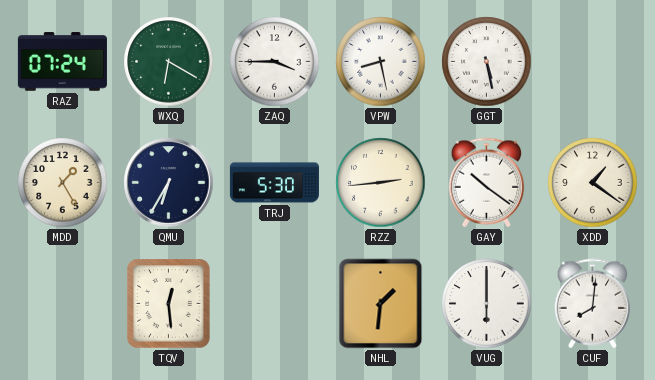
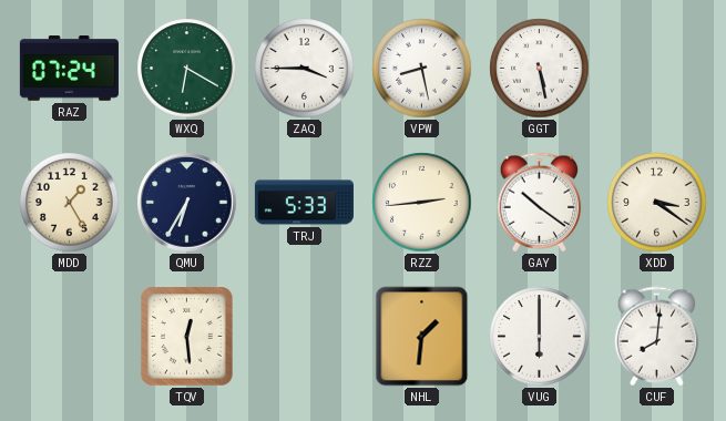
TRJ: 5:30 -> 5:33
XDD: 1:21 -> 3:21
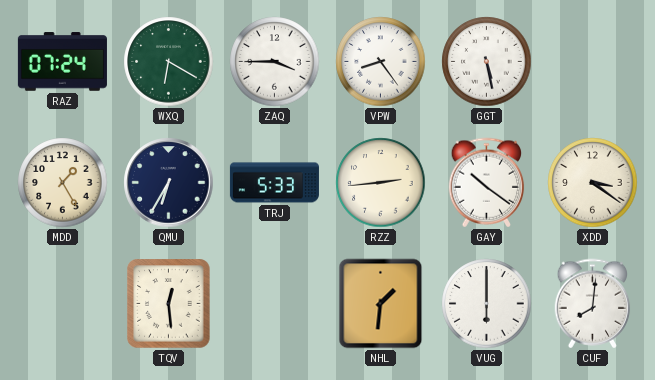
VPW: 8:28 -> 8:24
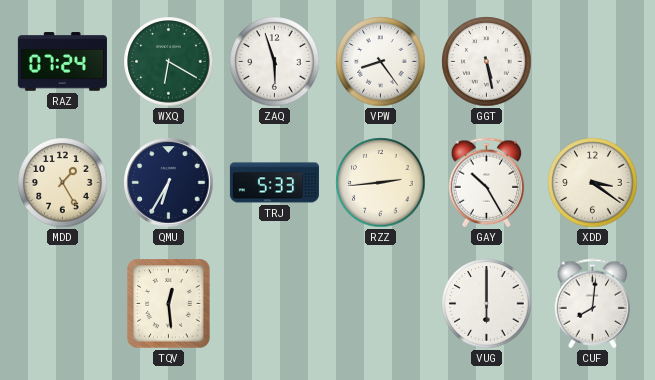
ZAQ: 3:45 -> 5:57
GAY: 10:21 -> 10:25
NHL: 1:31 -> none
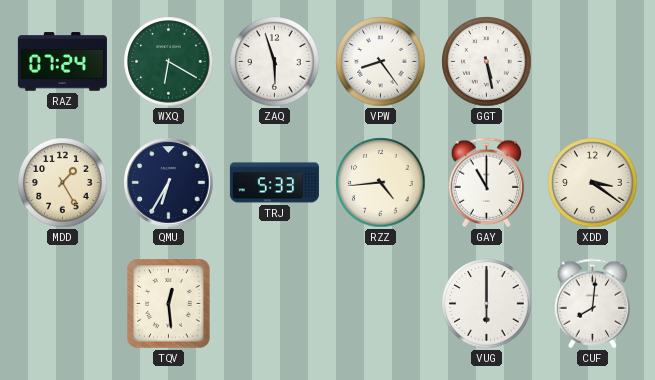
RZZ: 2:44 -> 4:44
GAY: 10:25 -> 11:00
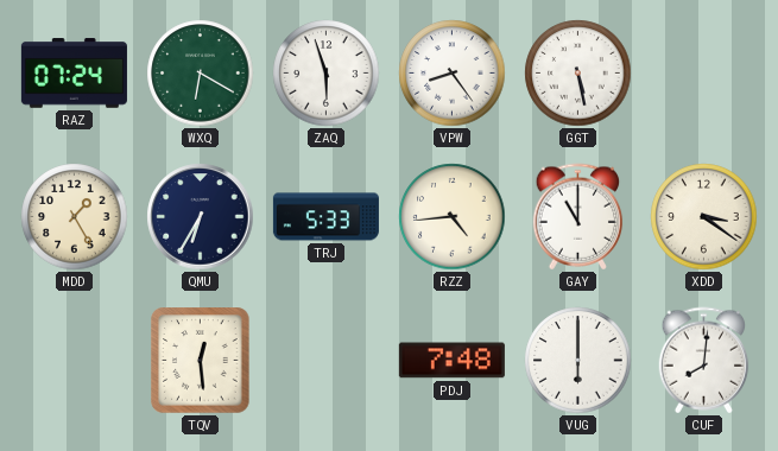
PDJ: none -> 7:48
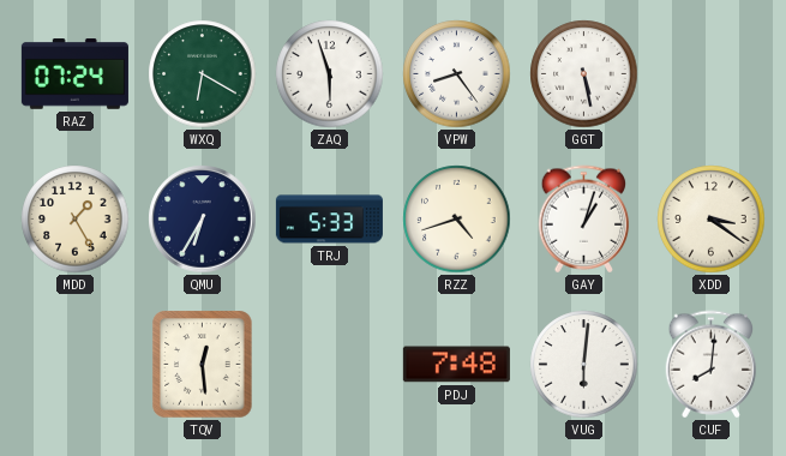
RZZ: 4:44 -> 4:42
GAY: 11:00 -> 1:03
VUG: 6:00 -> 6:01
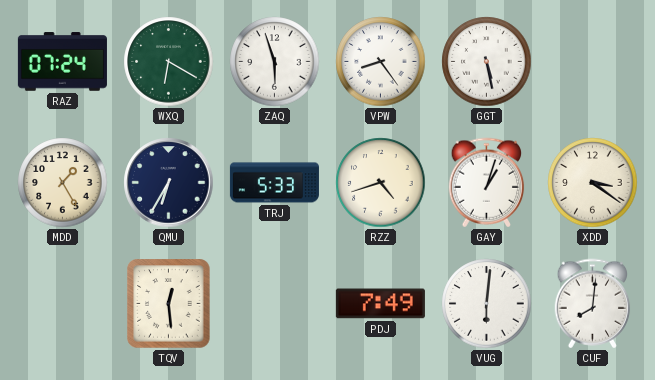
PDJ: 7:48 -> 7:49
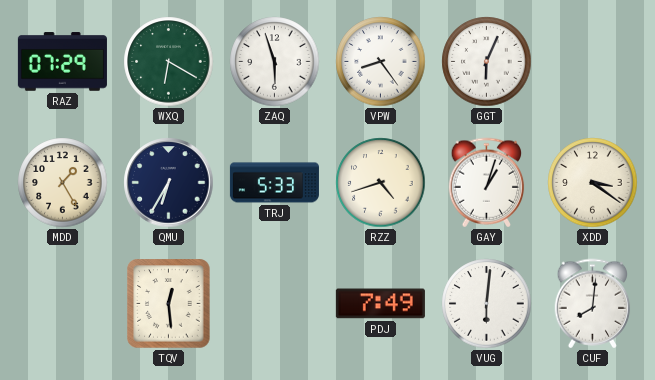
RAZ: 07:24 -> 07:29
GGT: 5:28 -> 6:04
